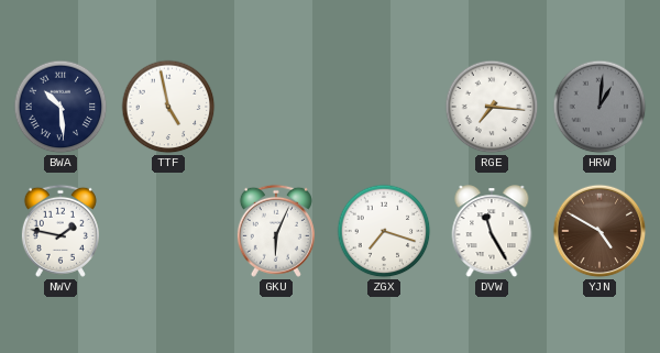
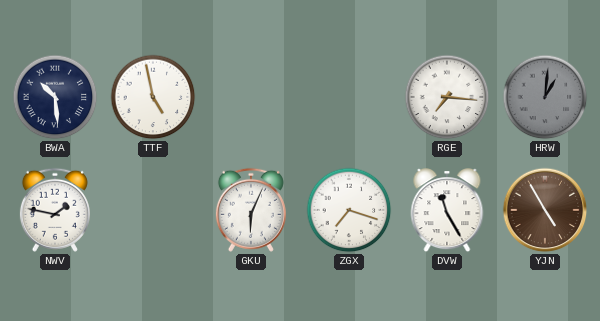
YJN: 4:50 -> 4:55
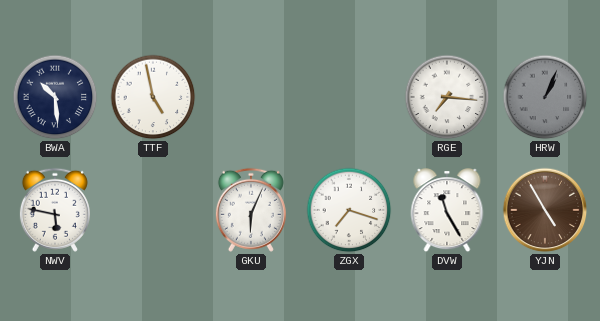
HRW: 1:01 -> 1:04
NWV: 1:47 -> 5:47
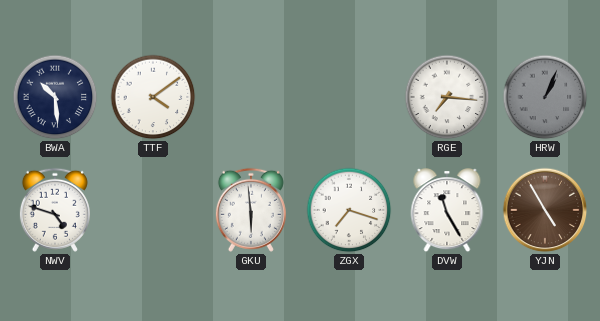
TTF: 4:58 -> 4:09
NWV: 5:47 -> 4:48
GKU: 6:04 -> 5:59
